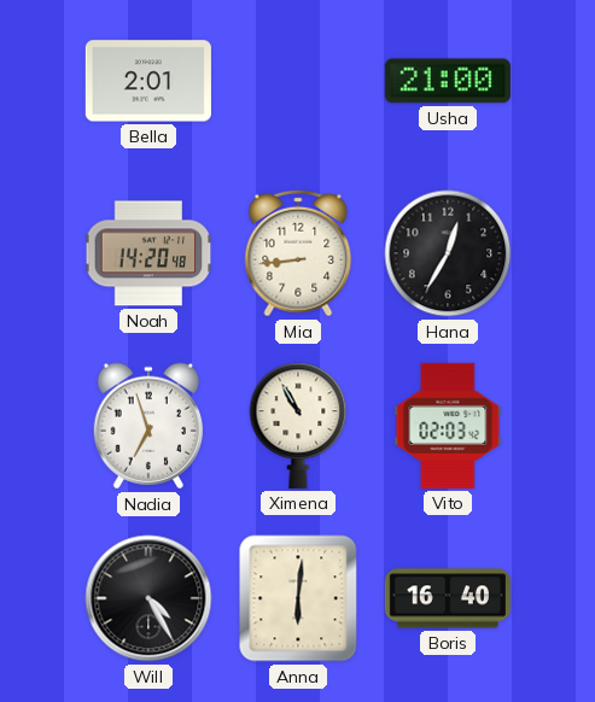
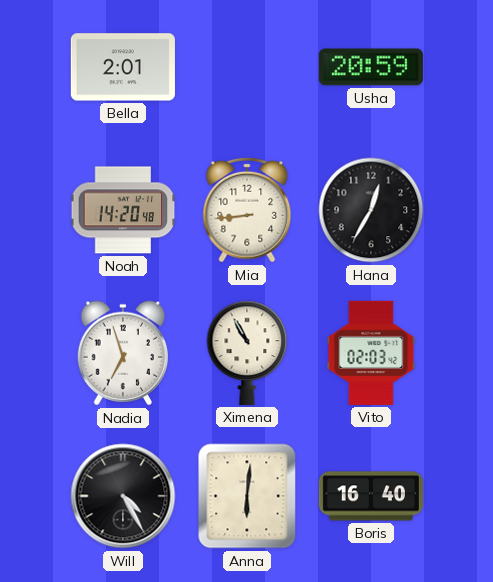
Usha: 21:00 -> 20:59
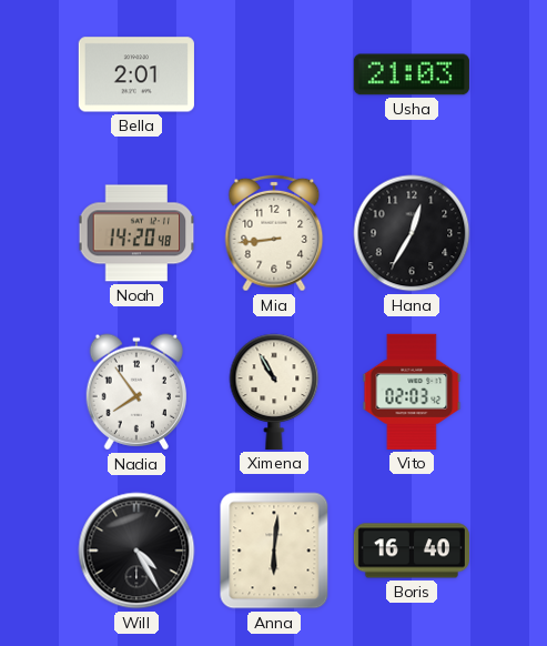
Usha: 20:59 -> 21:03
Nadia: 6:57 -> 7:54
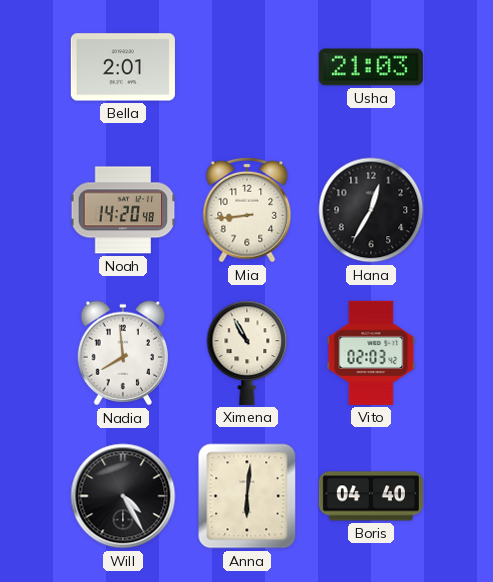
Nadia: 7:54 -> 7:59
Boris: 16:40 -> 04:40
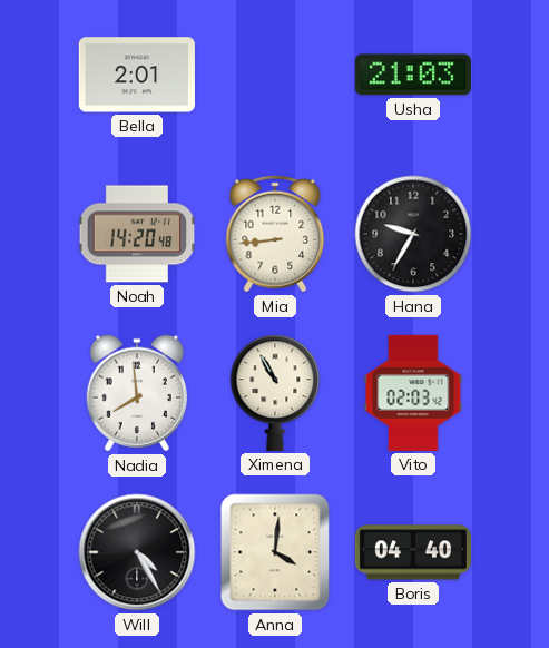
Hana: 12:35 -> 9:35
Anna: 6:01 -> 4:01
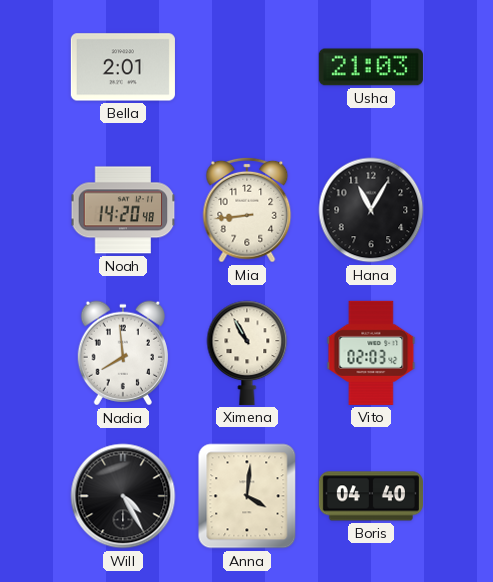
Hana: 9:35 -> 11:05
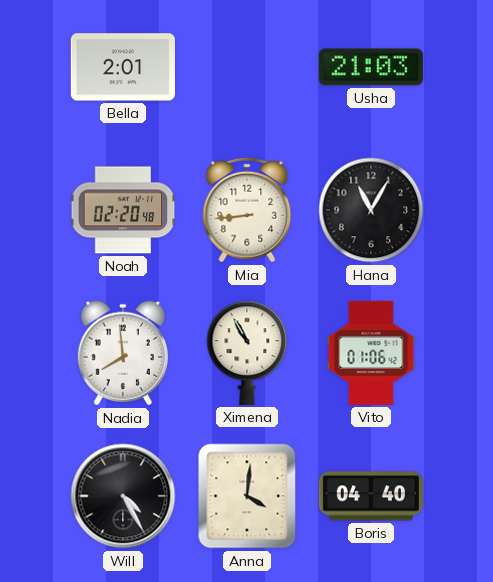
Noah: 14:20 -> 02:20
Vito: 02:03 -> 01:06
